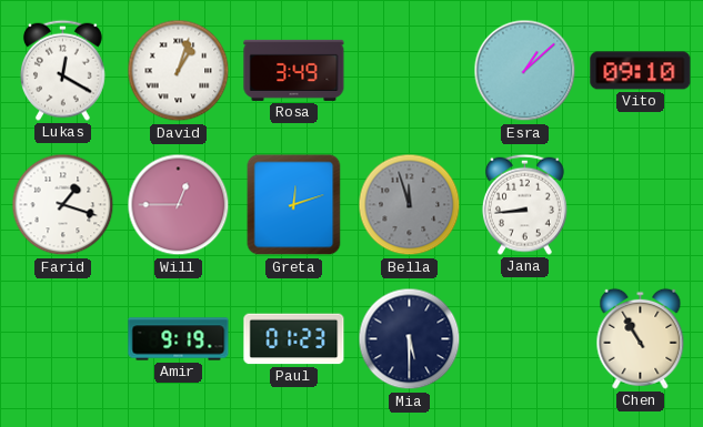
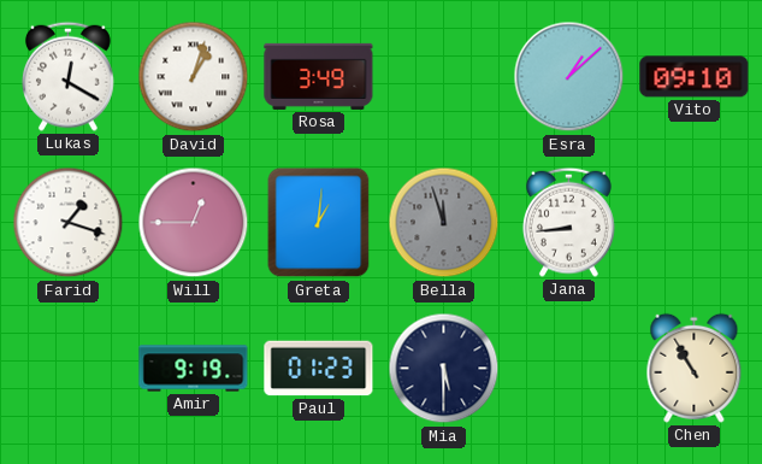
Greta: 12:12 -> 1:01
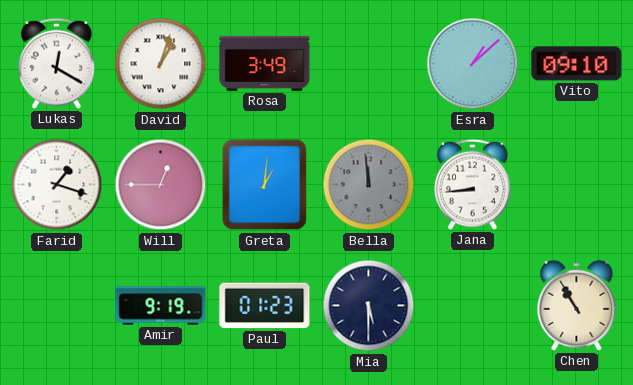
Bella: 11:57 -> 11:59
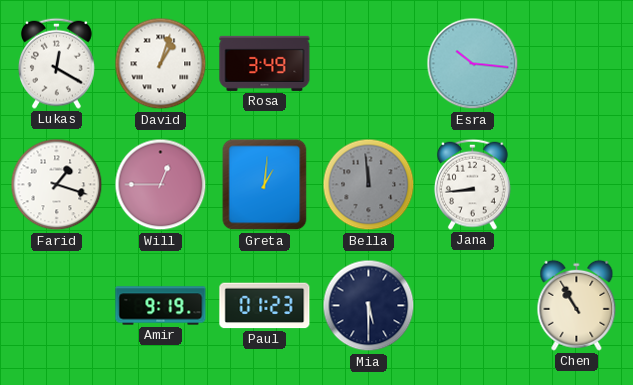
Esra: 1:08 -> 10:16
Vito: 09:10 -> none
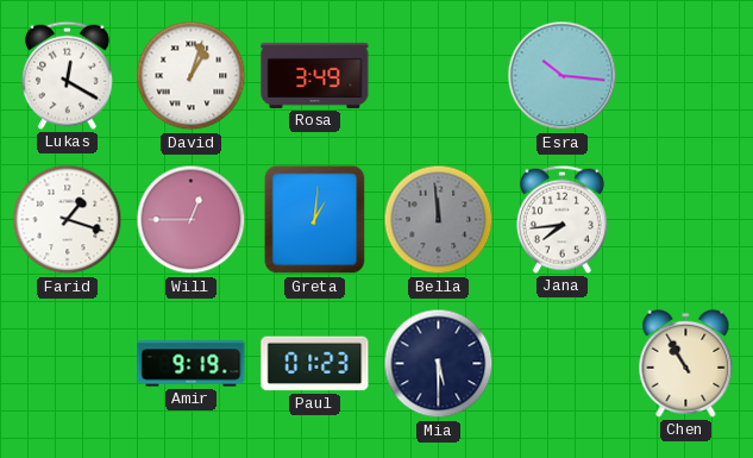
Jana: 8:44 -> 7:44
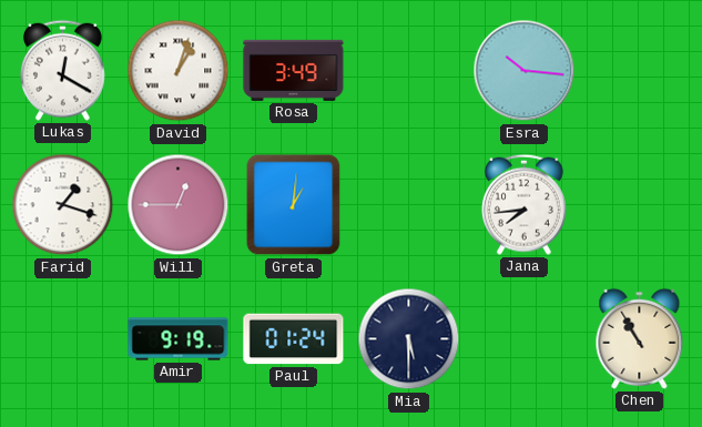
Bella: 11:59 -> none
Paul: 01:23 -> 01:24
